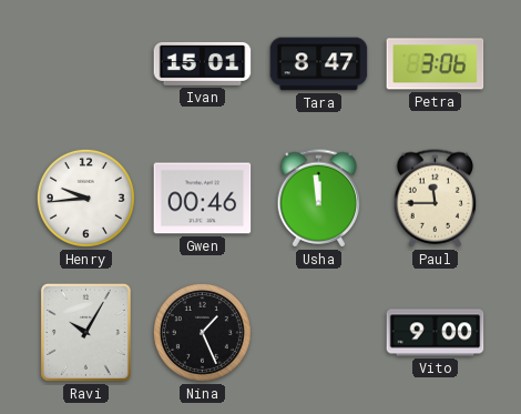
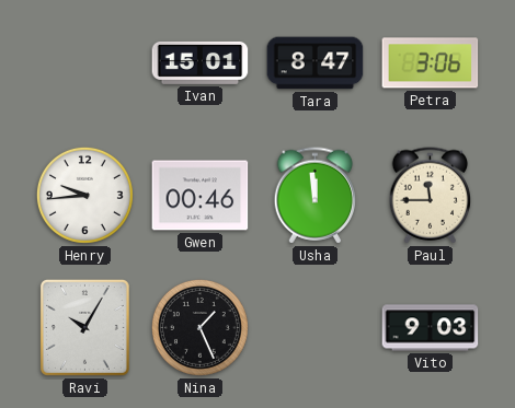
Vito: 9:00 -> 9:03
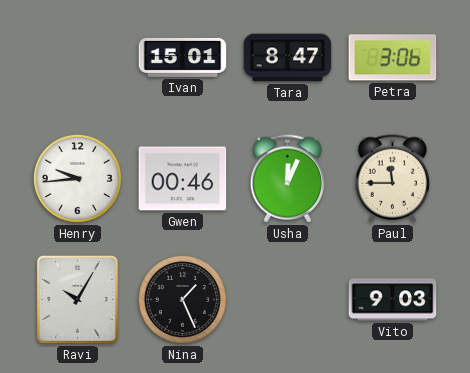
Usha: 11:59 -> 12:04
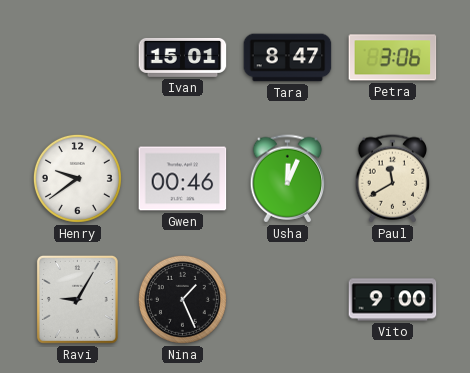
Henry: 9:44 -> 9:39
Paul: 11:45 -> 11:40
Ravi: 10:05 -> 9:05
Vito: 9:03 -> 9:00
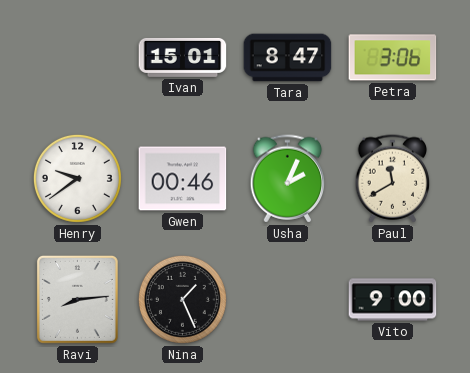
Usha: 12:04 -> 2:04
Ravi: 9:05 -> 8:14
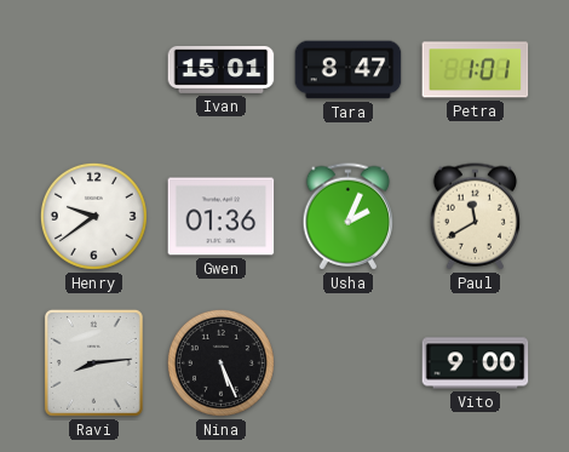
Petra: 3:06 -> 1:01
Gwen: 00:46 -> 01:36
Nina: 1:26 -> 5:26
